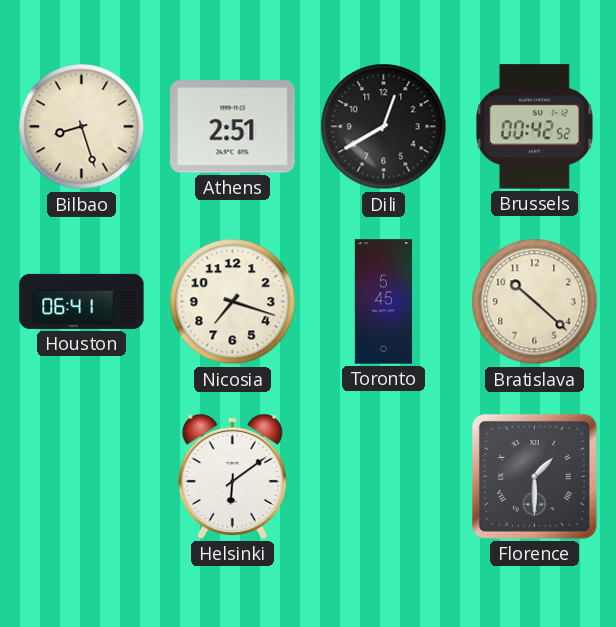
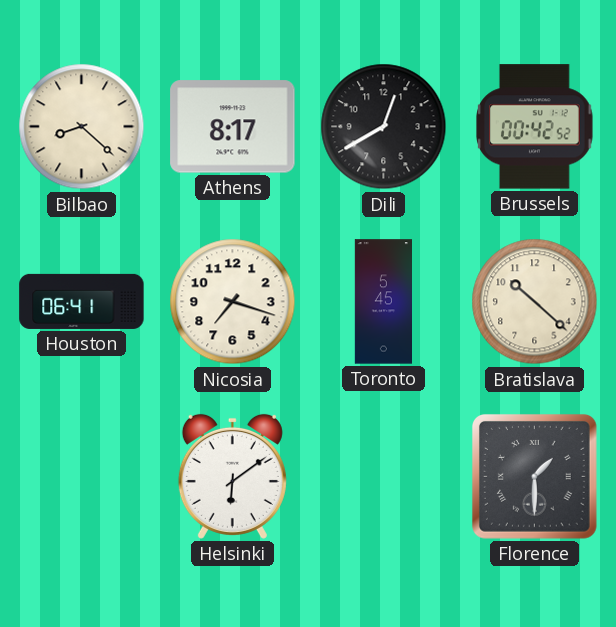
Bilbao: 8:27 -> 8:22
Athens: 2:51 -> 8:17
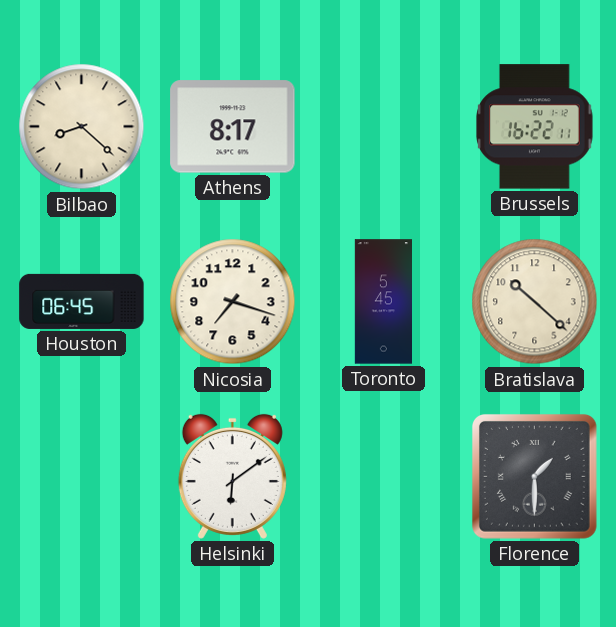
Dili: 12:40 -> none
Brussels: 00:42 -> 16:22
Houston: 06:41 -> 06:45
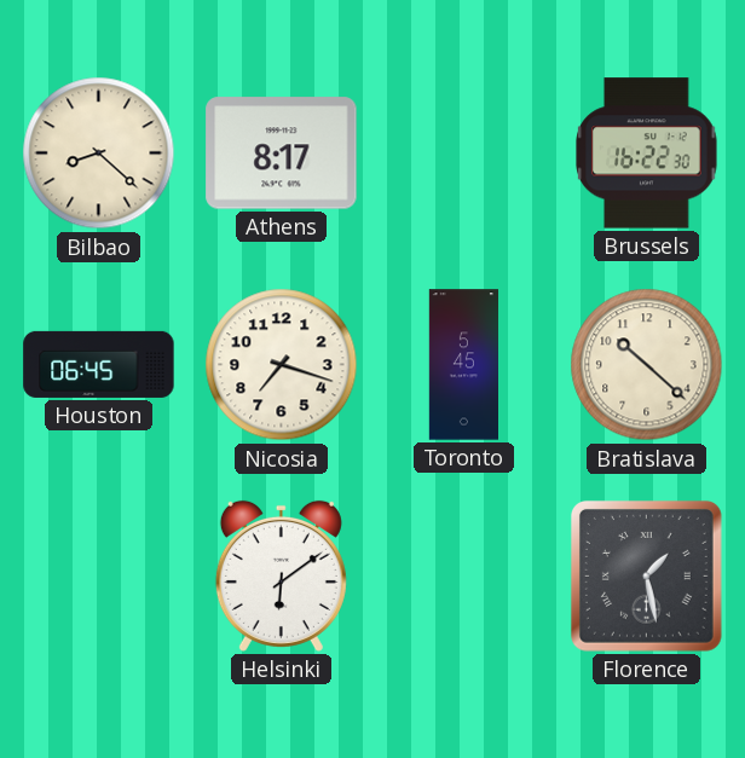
Brussels: 16:22:11 -> 16:22:30
Florence: 1:30 -> 1:28
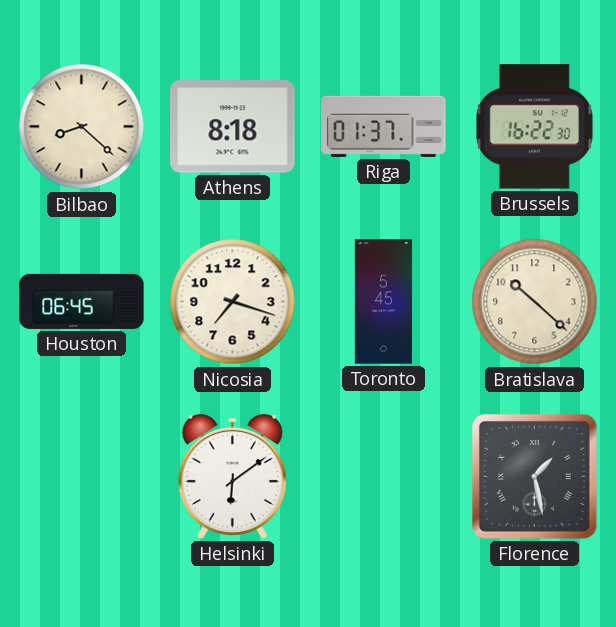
Athens: 8:17 -> 8:18
Riga: none -> 01:37
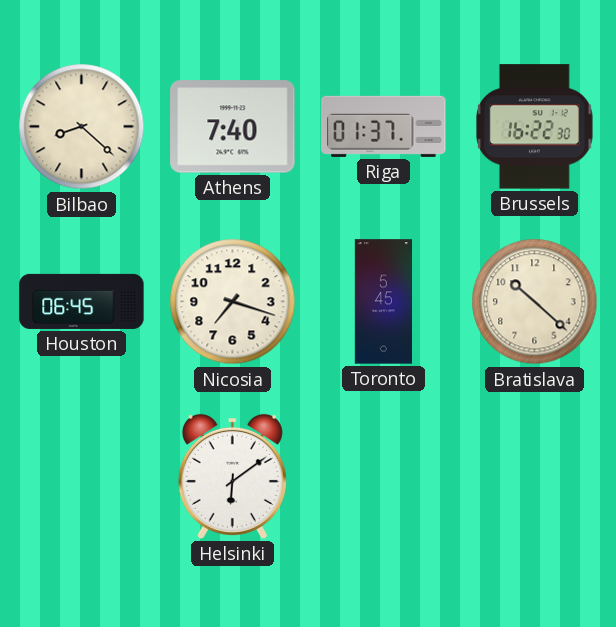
Athens: 8:18 -> 7:40
Florence: 1:28 -> none
